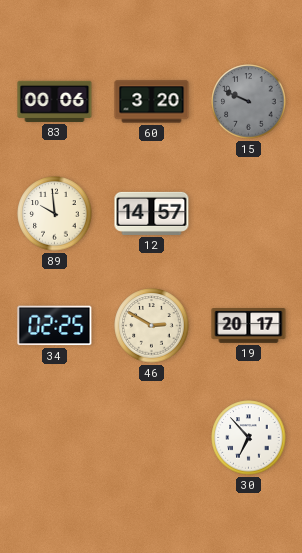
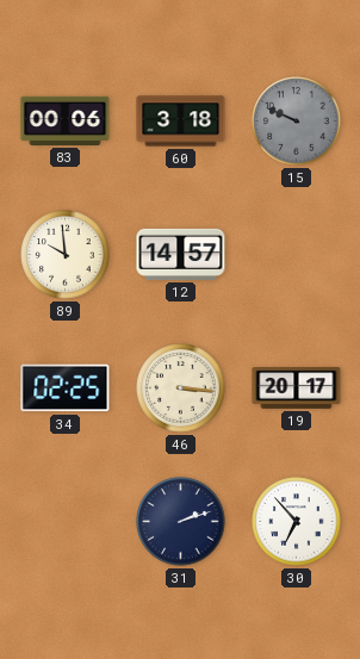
60: 3:20 -> 3:18
46: 2:50 -> 3:16
31: none -> 2:12
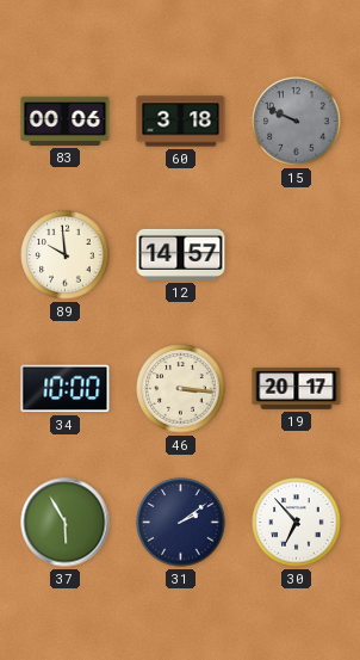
34: 02:25 -> 10:00
37: none -> 5:55
31: 2:12 -> 2:09
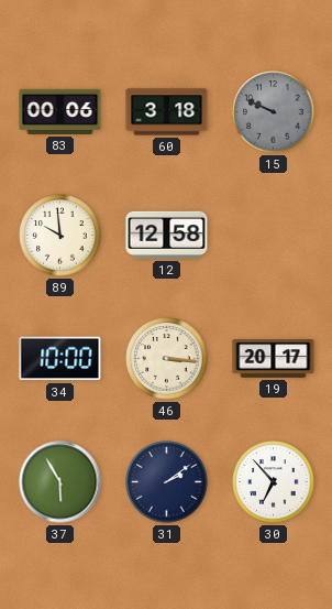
12: 14:57 -> 12:58
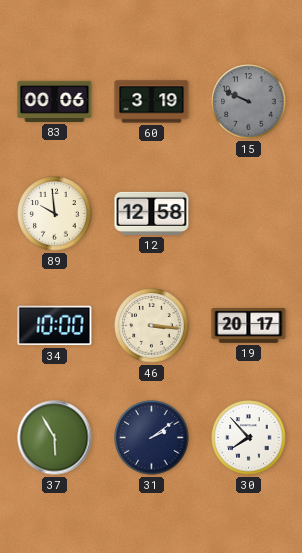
60: 3:18 -> 3:19
30: 6:53 -> 7:53
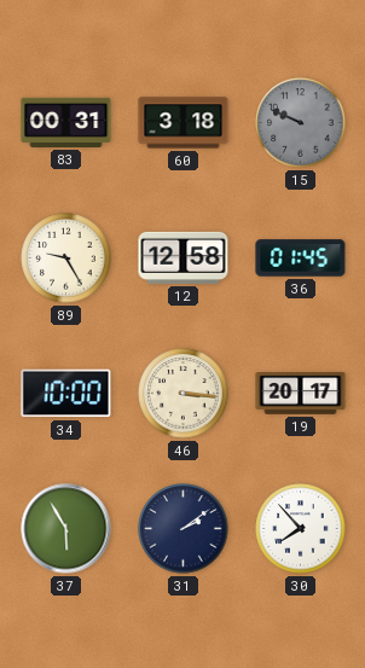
83: 00:06 -> 00:31
60: 3:19 -> 3:18
89: 9:59 -> 9:25
36: none -> 01:45
